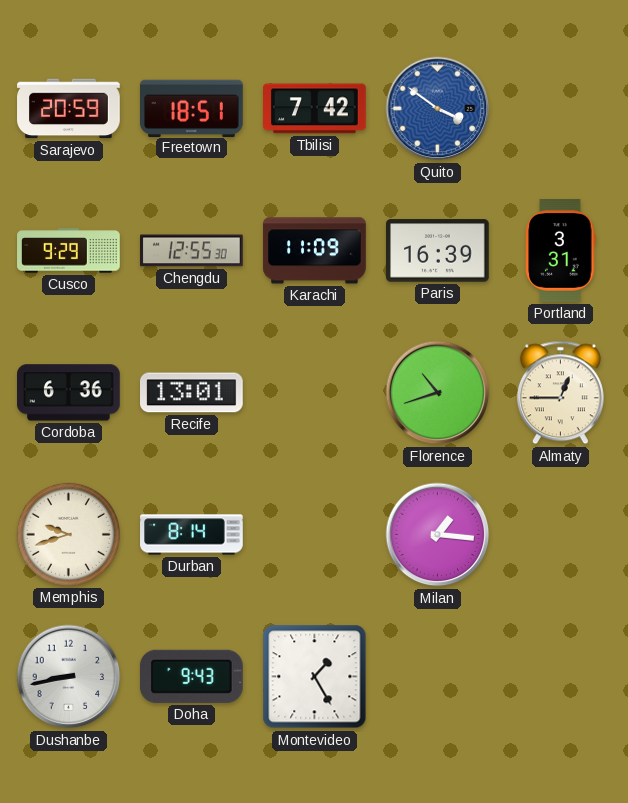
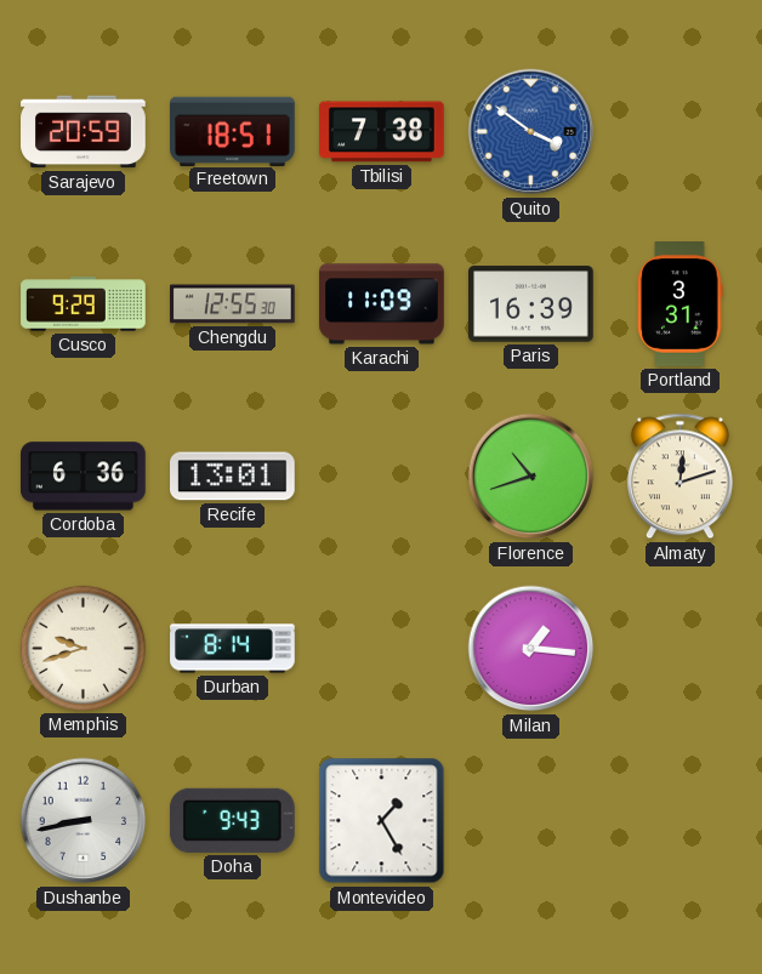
Tbilisi: 7:42 -> 7:38
Almaty: 12:45 -> 12:12
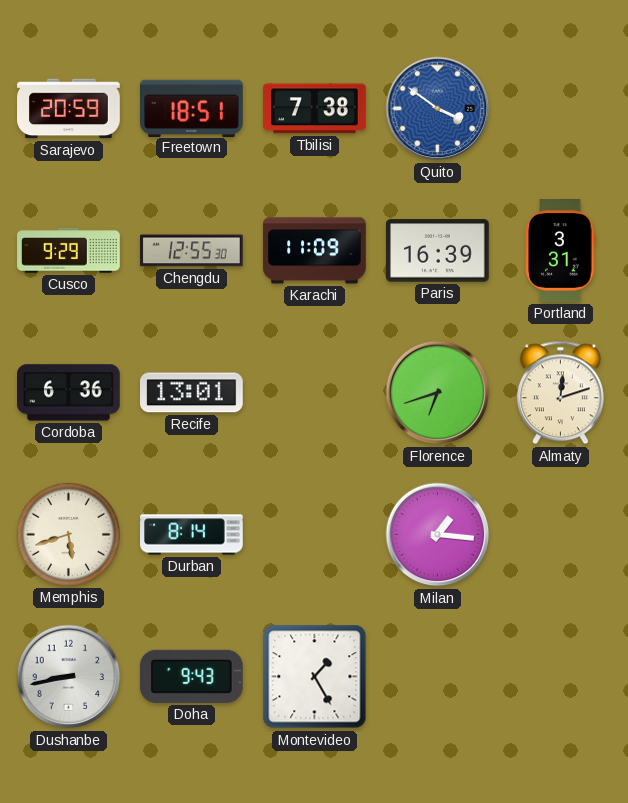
Florence: 10:42 -> 6:42
Memphis: 9:42 -> 5:42
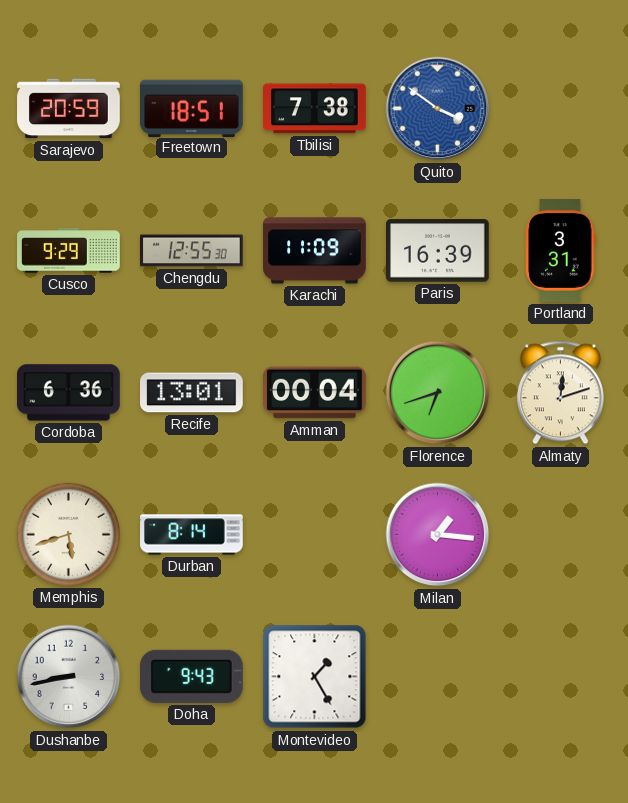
Amman: none -> 00:04
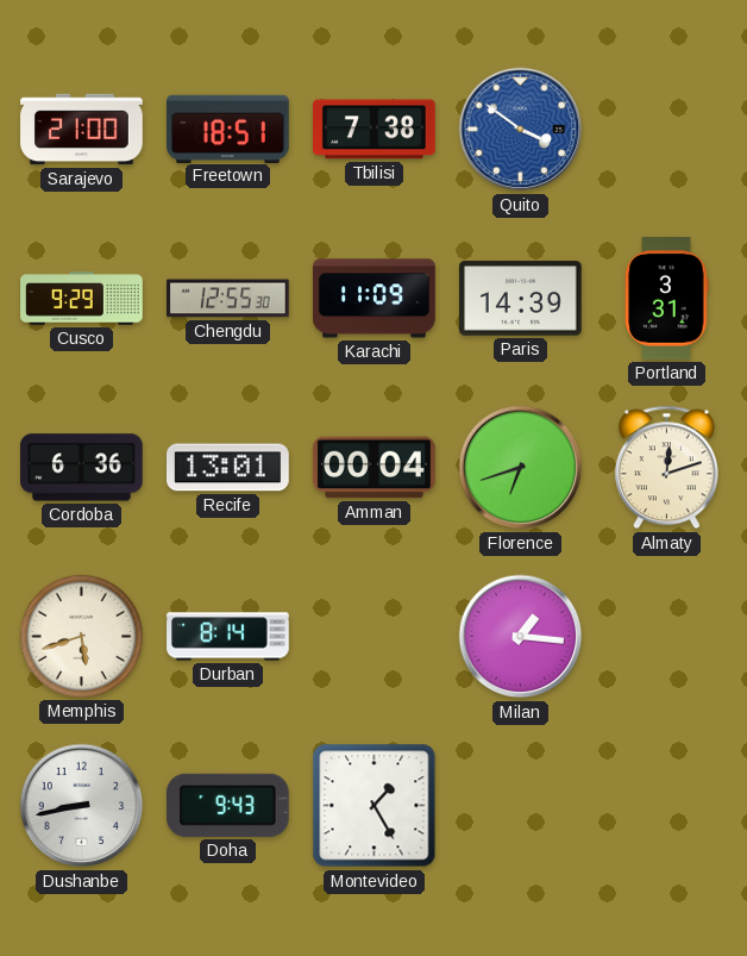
Sarajevo: 20:59 -> 21:00
Paris: 16:39 -> 14:39
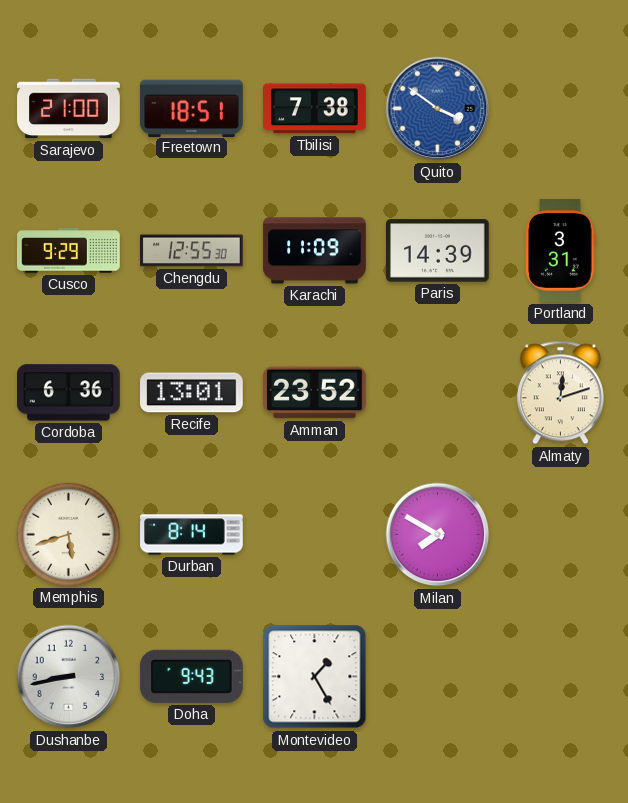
Amman: 00:04 -> 23:52
Florence: 6:42 -> none
Milan: 1:16 -> 7:50
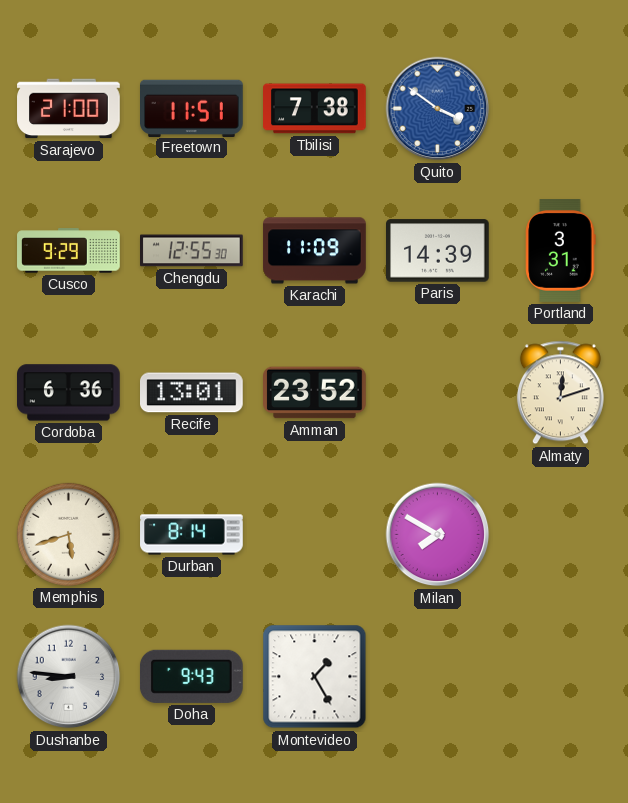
Freetown: 18:51 -> 11:51
Dushanbe: 8:43 -> 8:46
